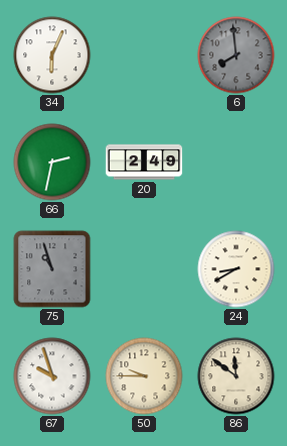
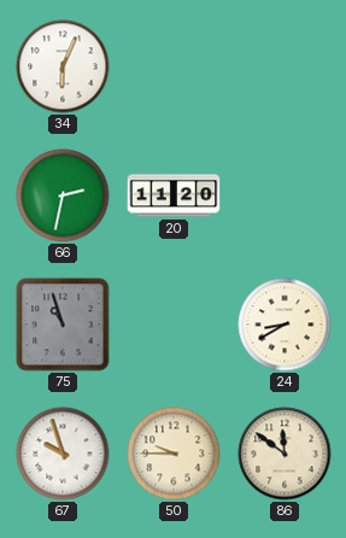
6: 7:59 -> none
20: 2:49 -> 11:20
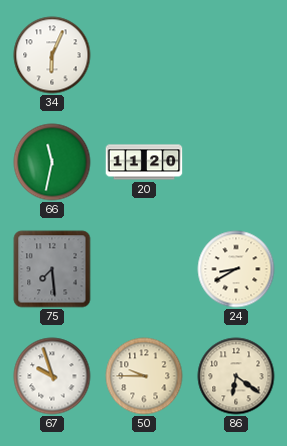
66: 2:32 -> 11:32
75: 10:57 -> 7:29
86: 11:51 -> 6:21
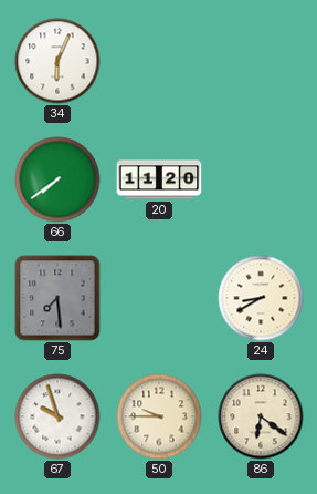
66: 11:32 -> 7:39
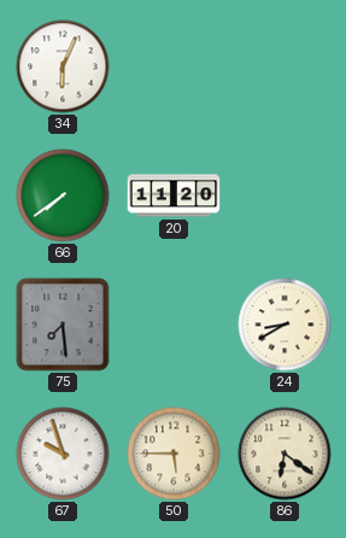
50: 9:45 -> 5:45
